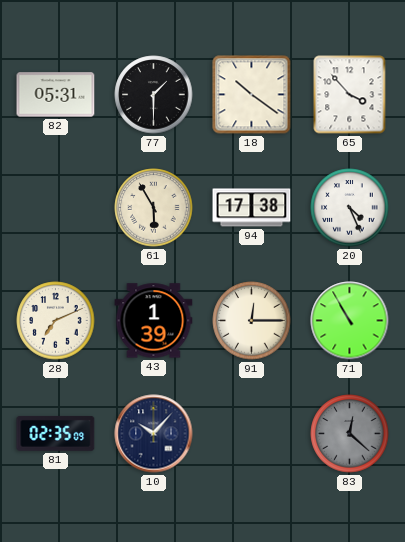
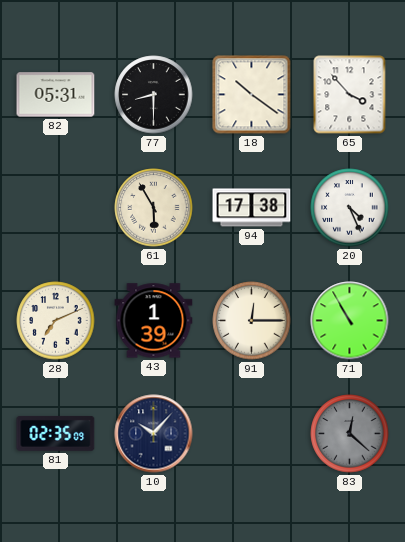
77: 1:30 -> 8:30
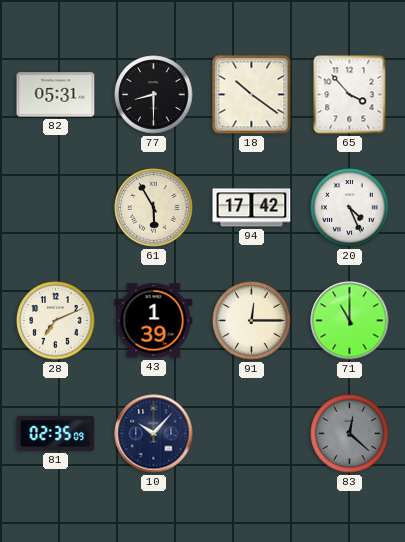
94: 17:38 -> 17:42
71: 10:55 -> 11:00
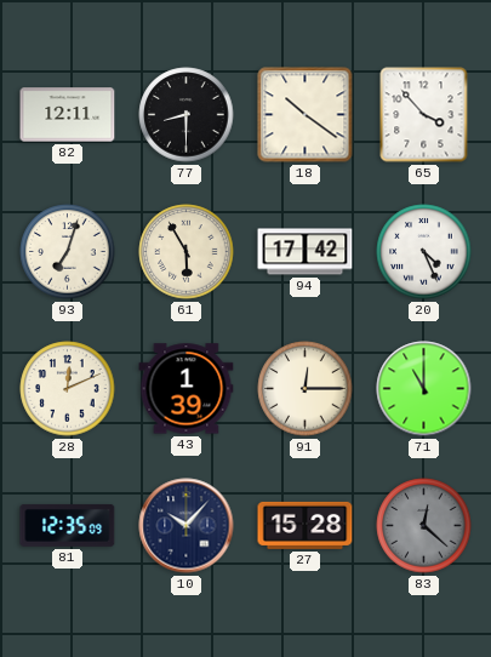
82: 05:31 -> 12:11
93: none -> 7:03
28: 7:11 -> 12:11
81: 02:35 -> 12:35
27: none -> 15:28
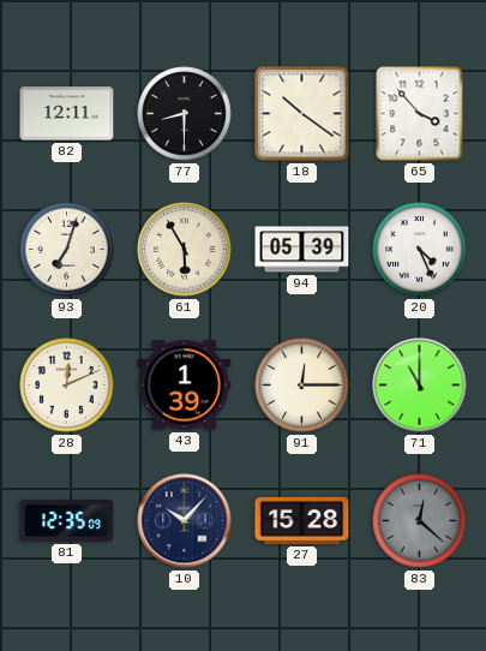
94: 17:42 -> 05:39
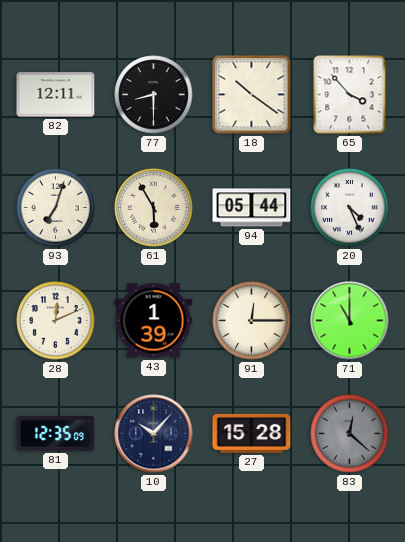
94: 05:39 -> 05:44
